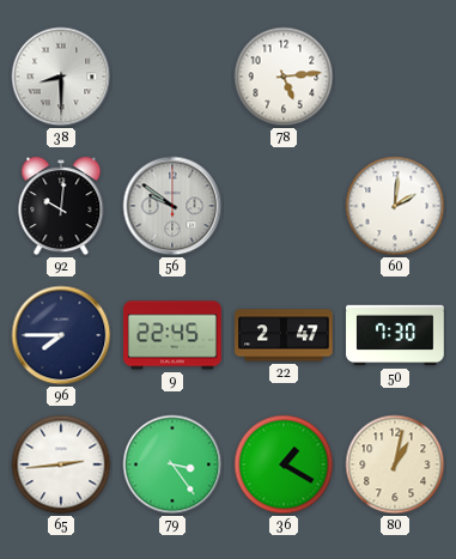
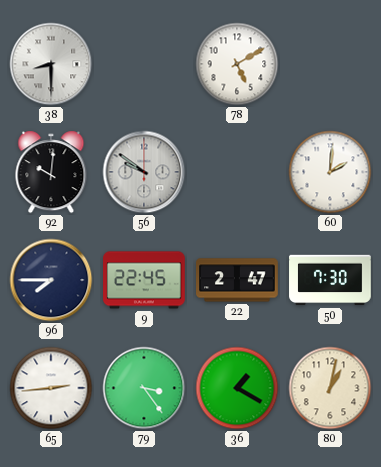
78: 5:14 -> 5:10
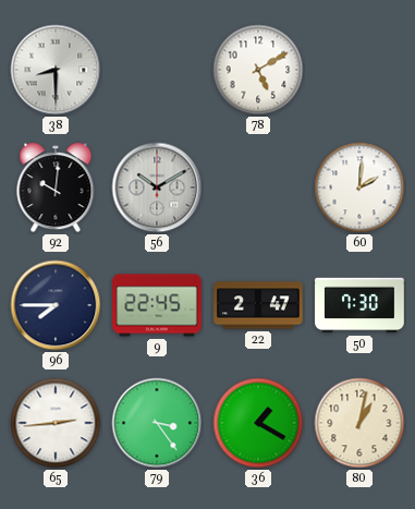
56: 9:51 -> 10:10
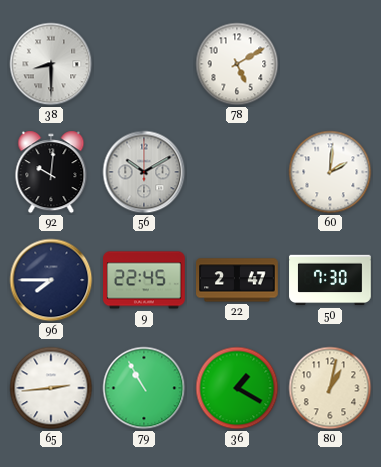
79: 3:24 -> 10:55
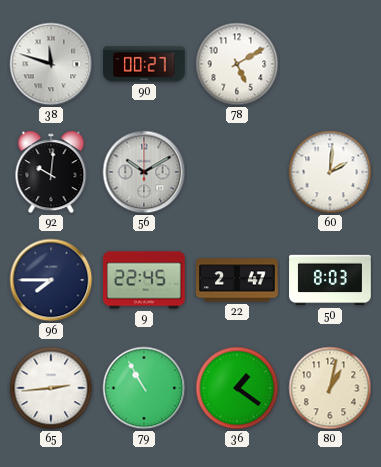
38: 8:30 -> 11:48
90: none -> 00:27
50: 7:30 -> 8:03
36: 1:20 -> 1:21
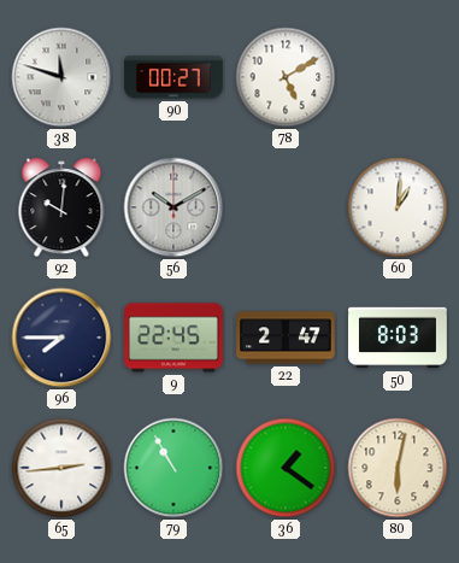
60: 2:01 -> 1:01
80: 1:02 -> 6:02
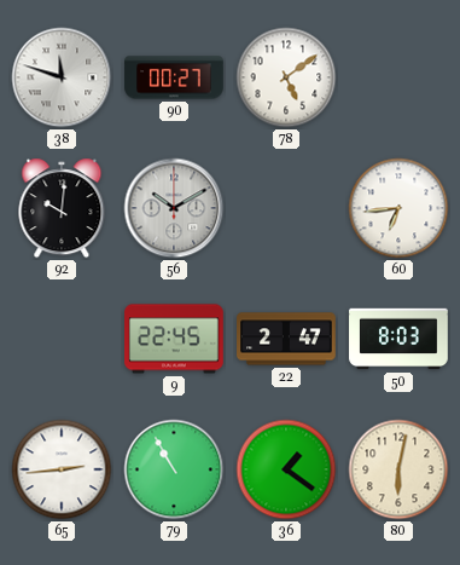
78: 5:10 -> 5:09
60: 1:01 -> 6:44
96: 7:45 -> none
